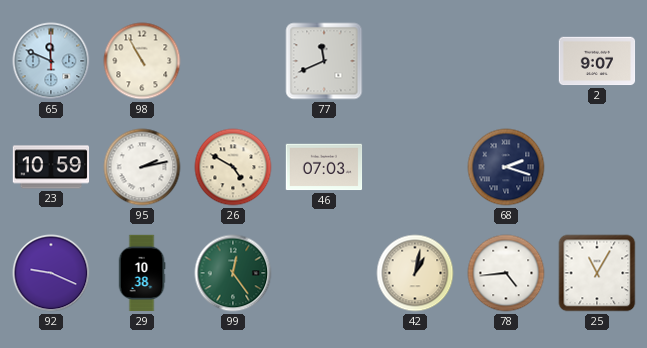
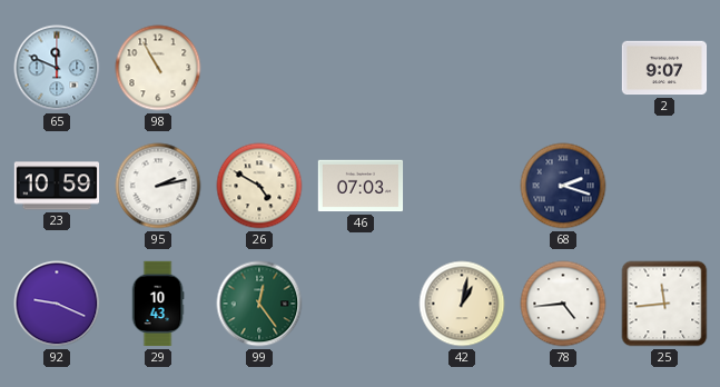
77: 11:41 -> none
29: 10:38 -> 10:43
25: 11:05 -> 11:44
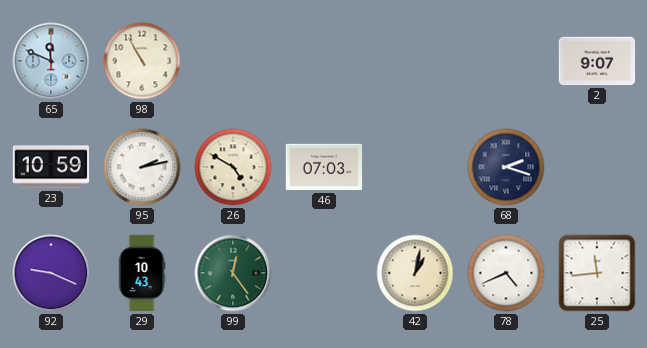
78: 4:44 -> 4:41
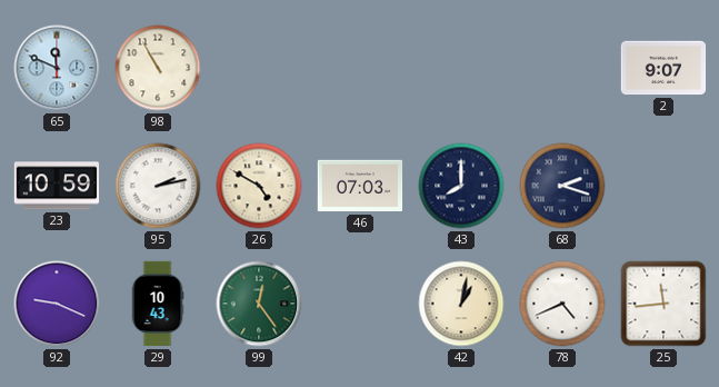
43: none -> 8:00
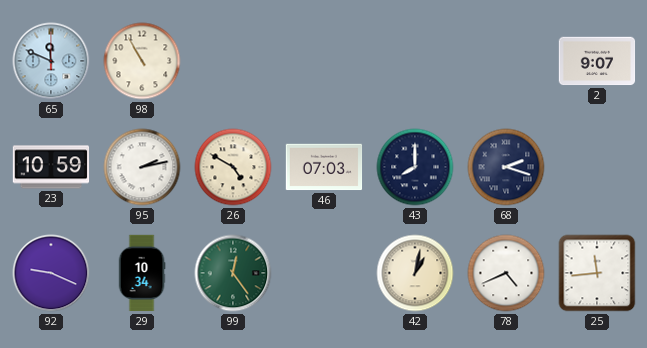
29: 10:43 -> 10:34
